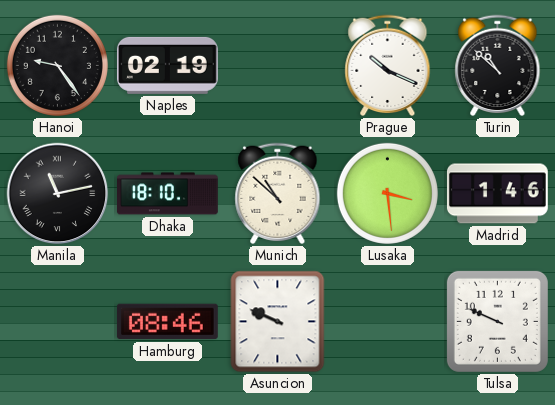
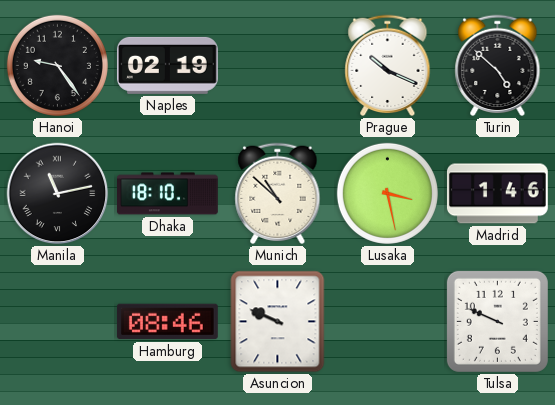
Turin: 10:52 -> 4:52
Lusaka: 3:29 -> 3:28
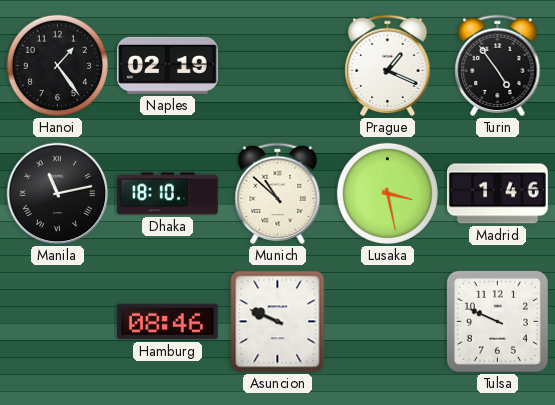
Hanoi: 9:24 -> 1:24
Prague: 10:19 -> 1:19
Turin: 4:52 -> 4:54
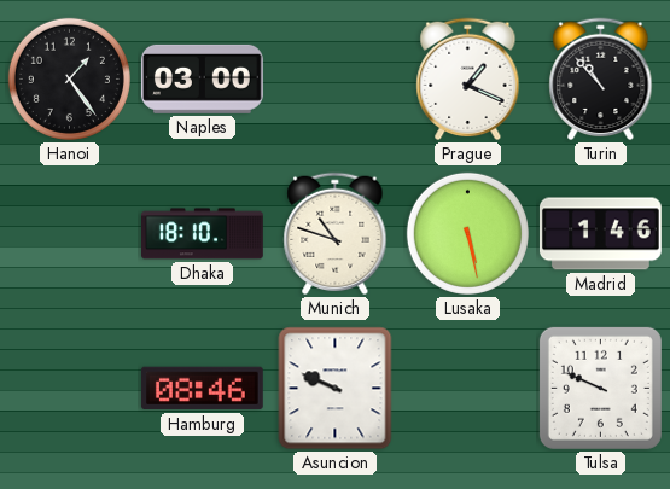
Naples: 02:19 -> 03:00
Turin: 4:54 -> 10:53
Manila: 11:13 -> none
Munich: 10:52 -> 10:48
Lusaka: 3:28 -> 5:28
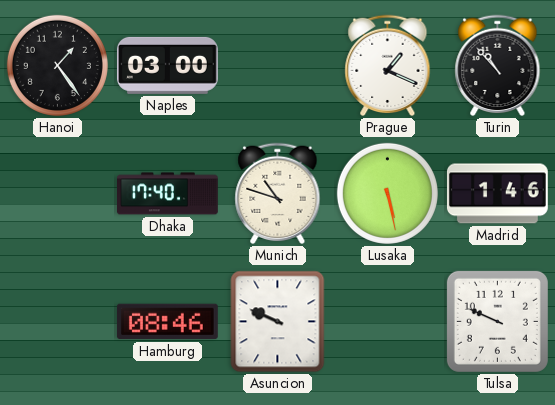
Dhaka: 18:10 -> 17:40
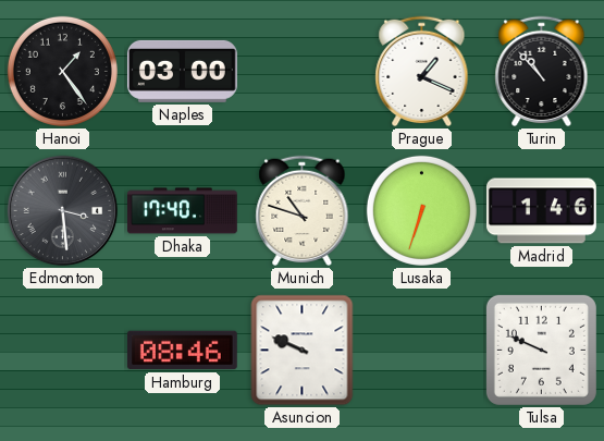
Edmonton: none -> 3:29
Lusaka: 5:28 -> 6:33
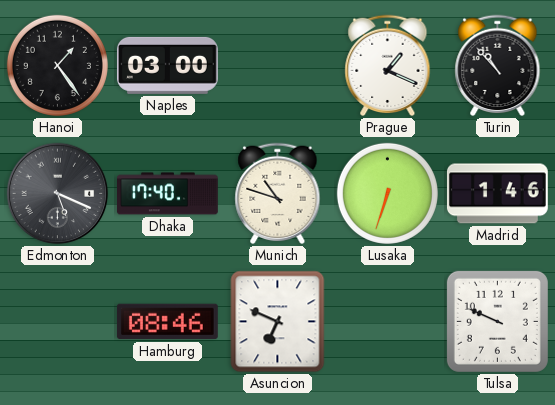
Edmonton: 3:29 -> 5:19
Asuncion: 9:49 -> 6:49
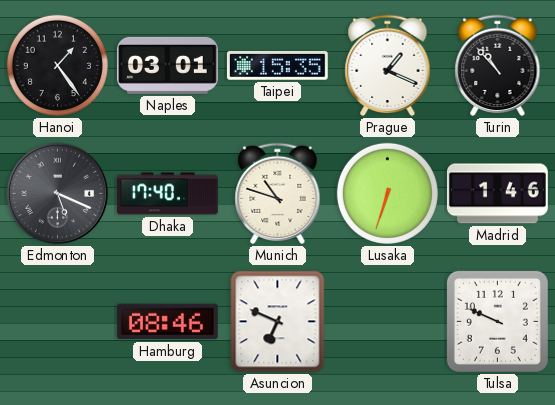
Naples: 03:00 -> 03:01
Taipei: none -> 15:35
